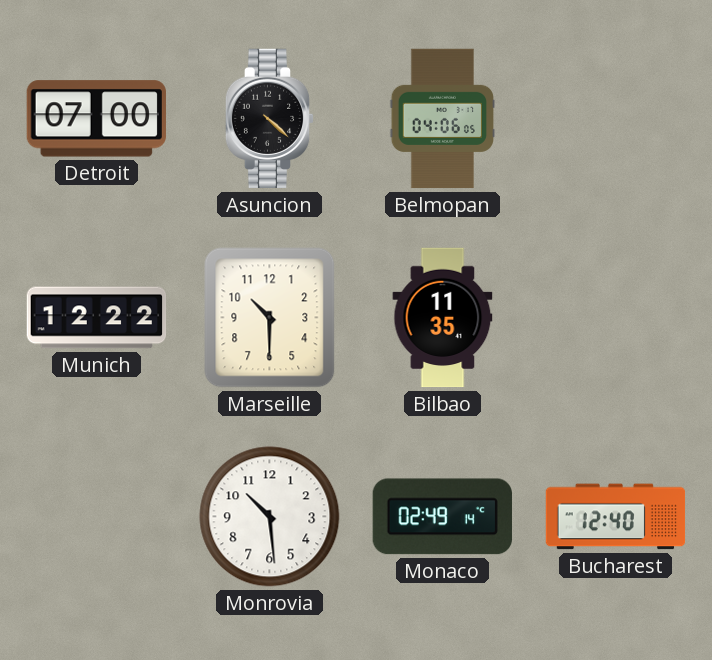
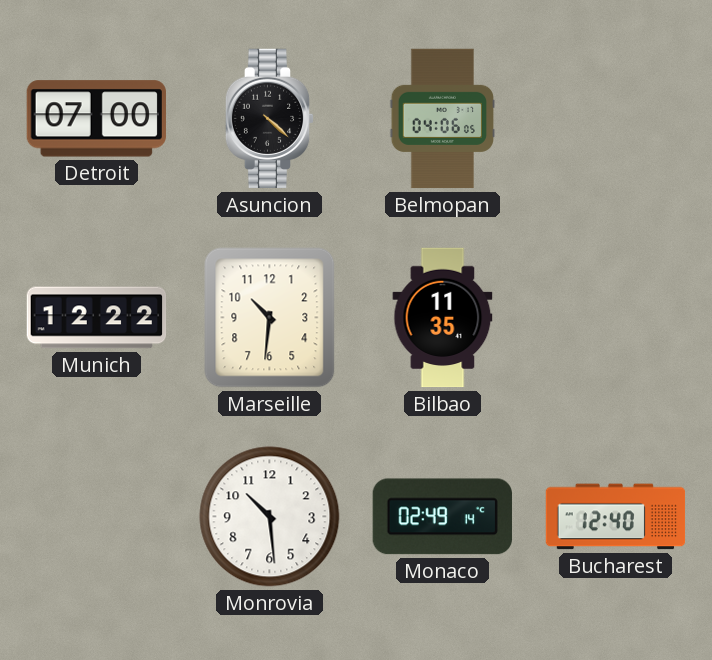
Marseille: 10:30 -> 10:31
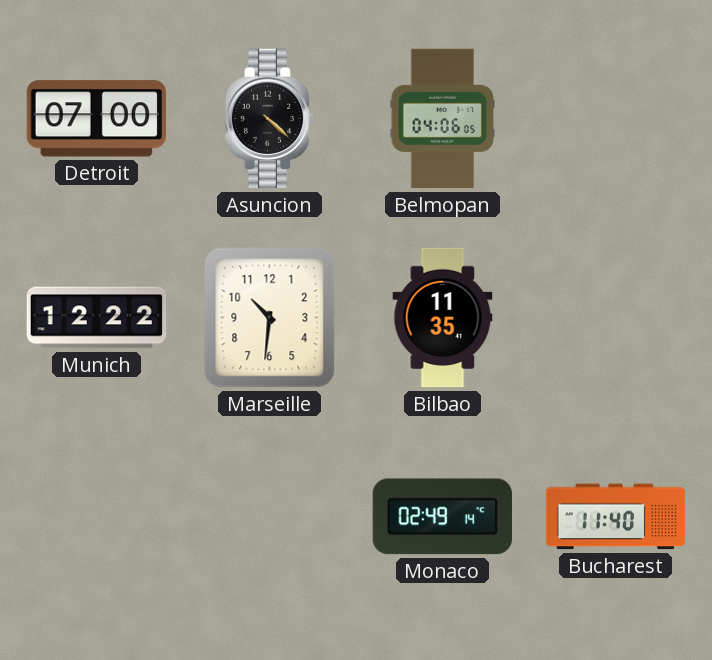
Monrovia: 10:29 -> none
Bucharest: 12:40 -> 11:40
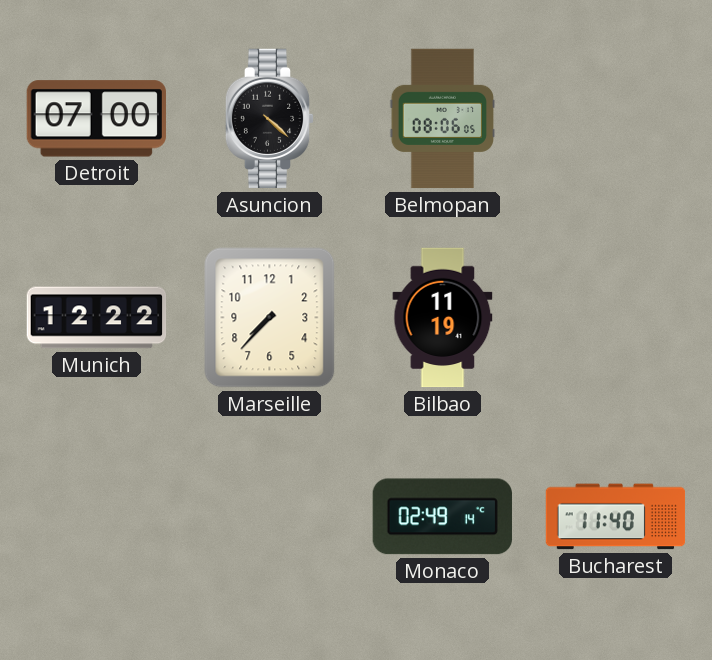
Belmopan: 04:06 -> 08:06
Marseille: 10:31 -> 7:37
Bilbao: 11:35 -> 11:19
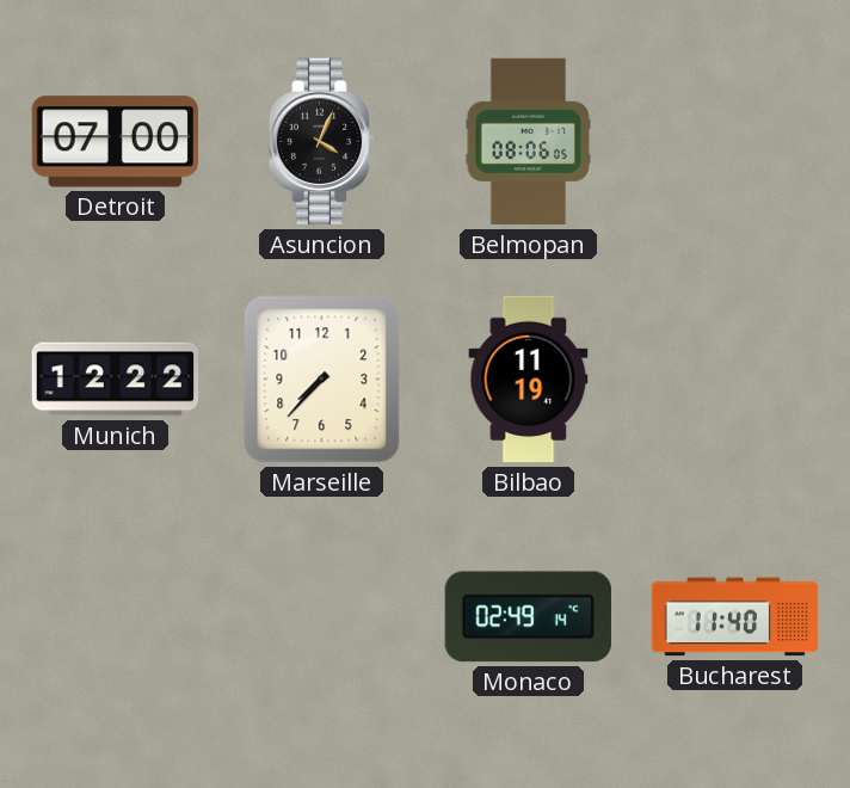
Asuncion: 4:22 -> 4:04
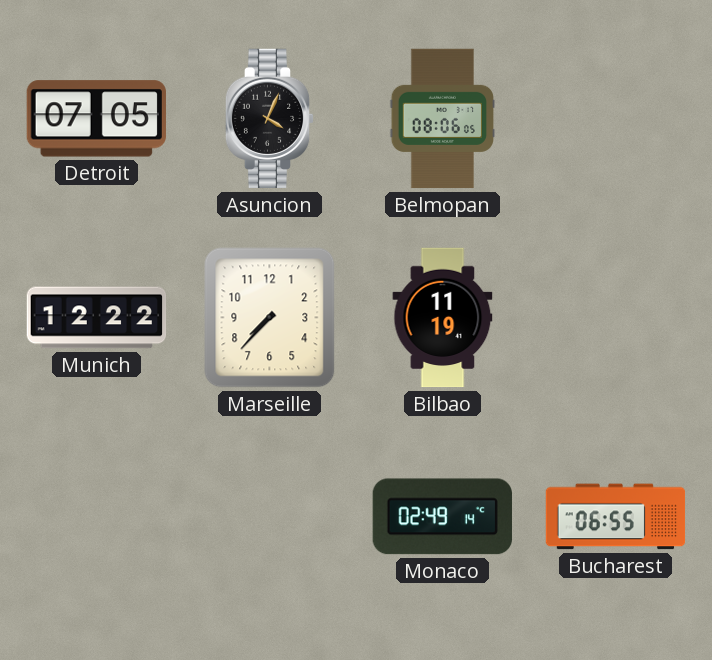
Detroit: 07:00 -> 07:05
Bucharest: 11:40 -> 06:55
